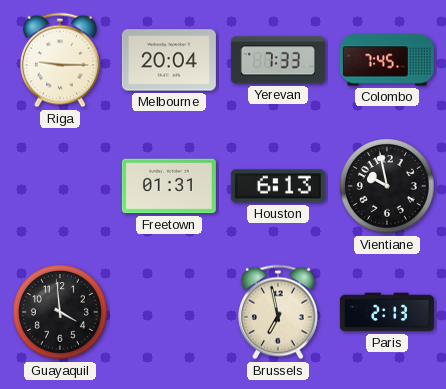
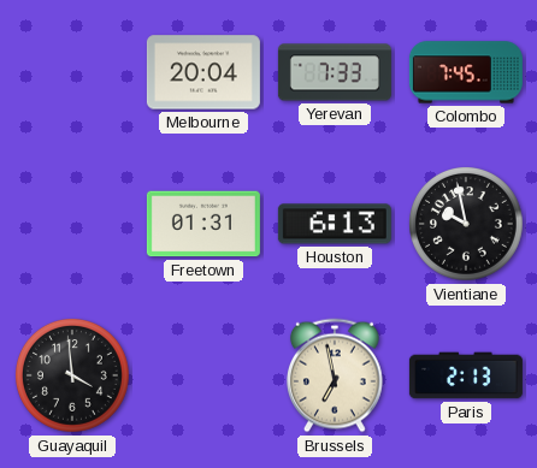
Riga: 9:15 -> none
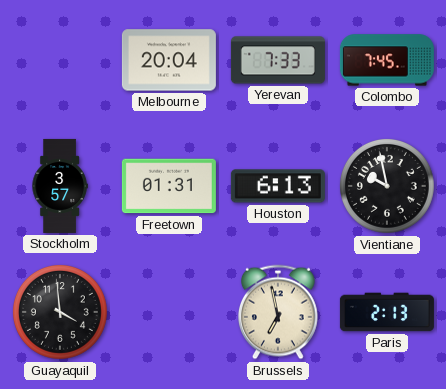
Stockholm: none -> 3:57
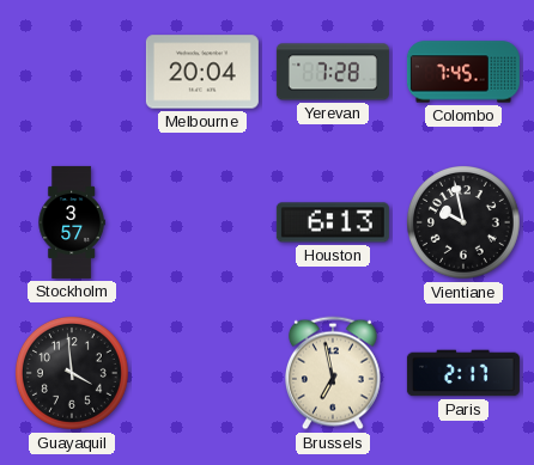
Yerevan: 7:33 -> 7:28
Freetown: 01:31 -> none
Paris: 2:13 -> 2:17
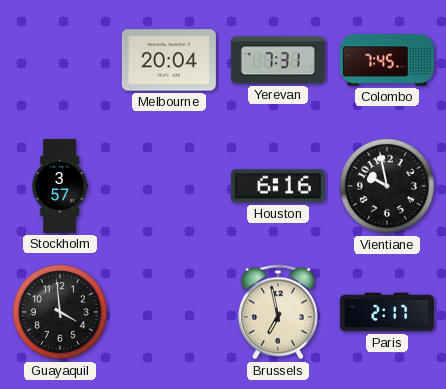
Yerevan: 7:28 -> 7:31
Houston: 6:13 -> 6:16
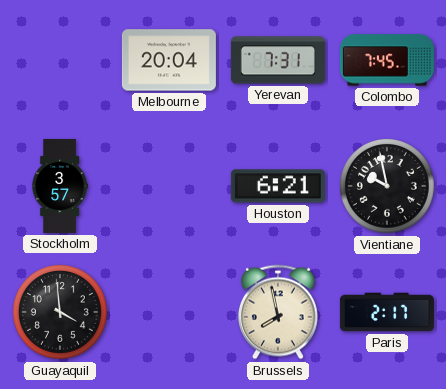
Houston: 6:16 -> 6:21
Brussels: 6:58 -> 7:58
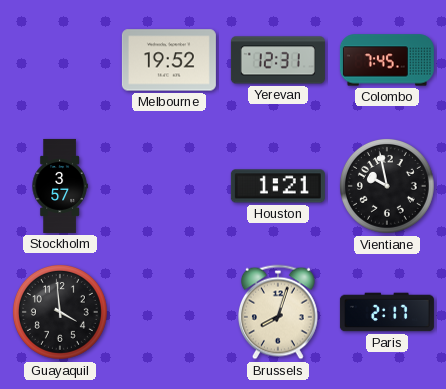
Melbourne: 20:04 -> 19:52
Yerevan: 7:31 -> 12:31
Houston: 6:21 -> 1:21
Brussels: 7:58 -> 8:03
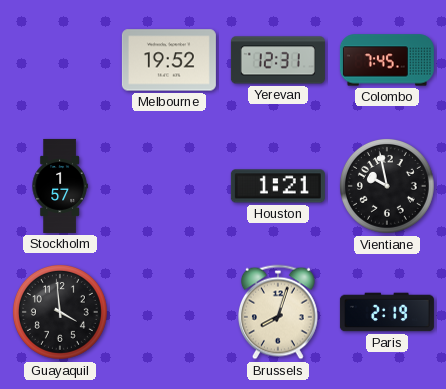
Stockholm: 3:57 -> 1:57
Paris: 2:17 -> 2:19
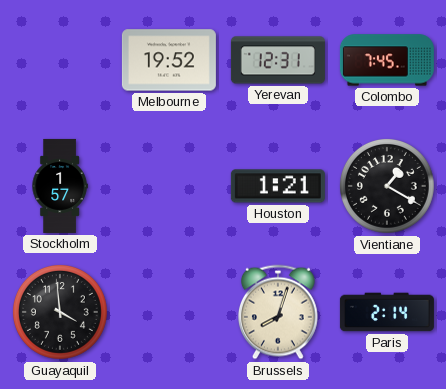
Vientiane: 9:58 -> 1:20
Paris: 2:19 -> 2:14
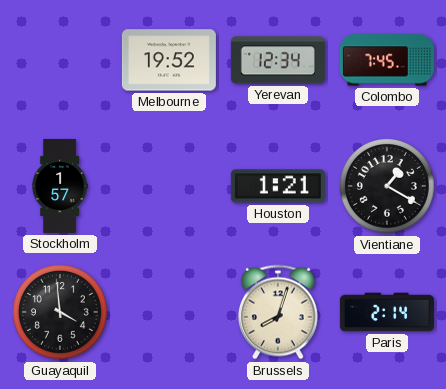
Yerevan: 12:31 -> 12:34
